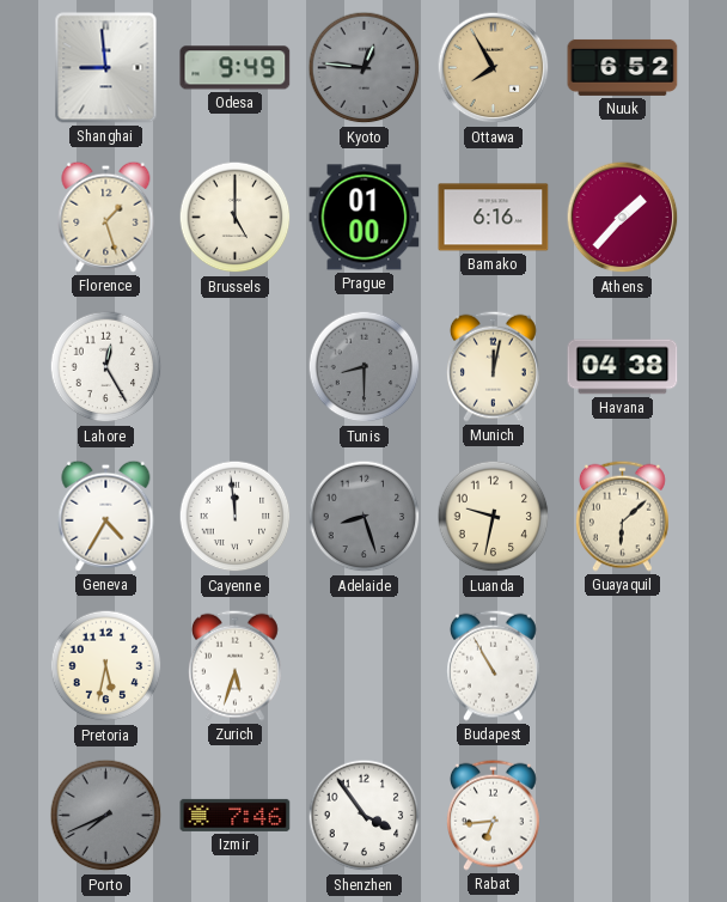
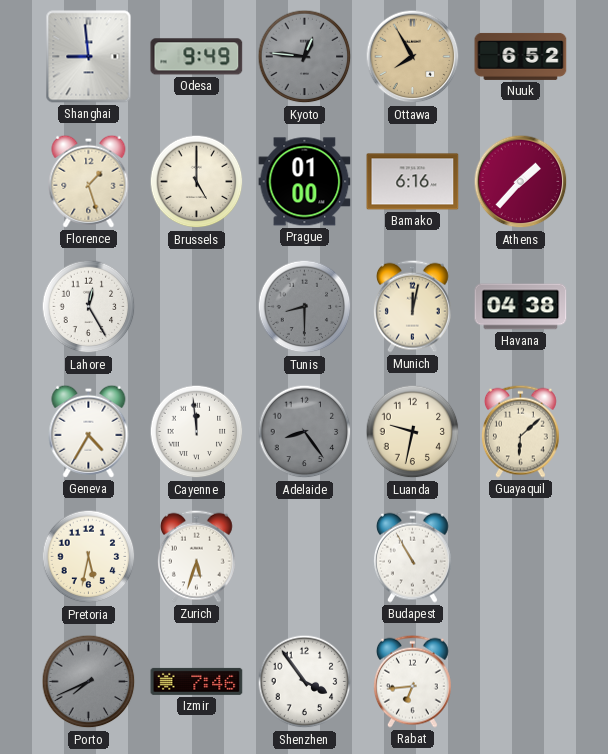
Adelaide: 8:27 -> 8:24
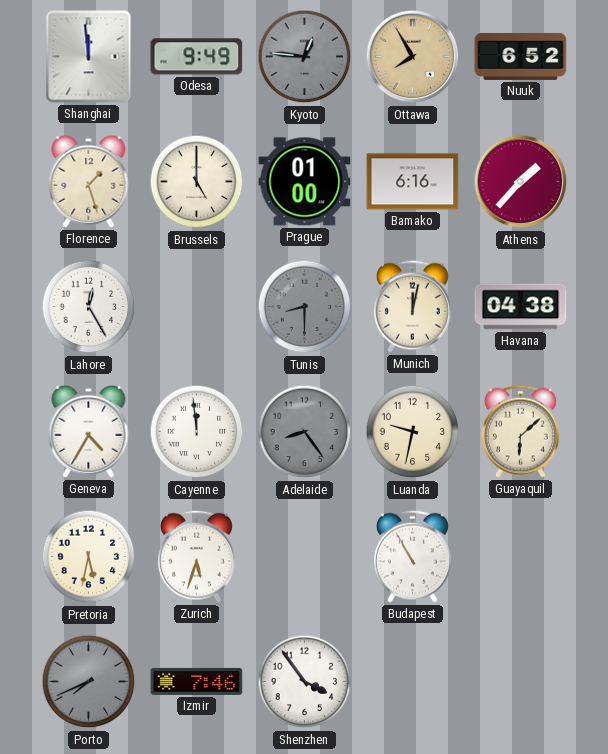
Shanghai: 8:59 -> 11:59
Rabat: 6:44 -> none
